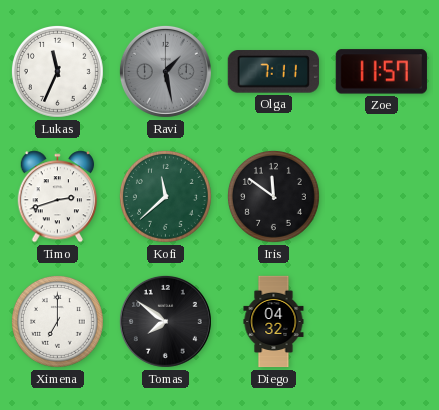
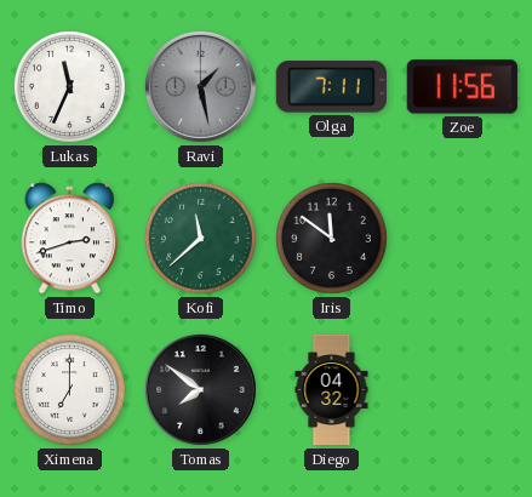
Zoe: 11:57 -> 11:56
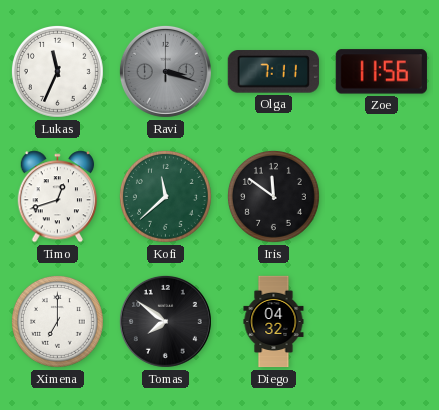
Ravi: 1:28 -> 3:18
Timo: 2:42 -> 12:42
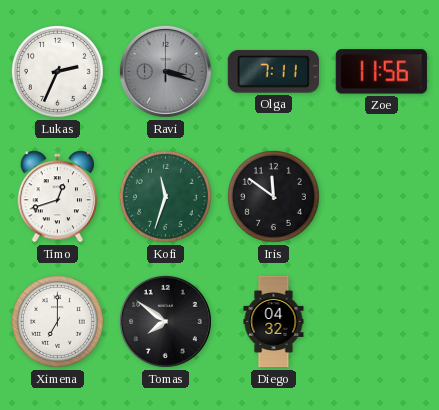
Lukas: 11:34 -> 2:34
Kofi: 11:38 -> 11:33
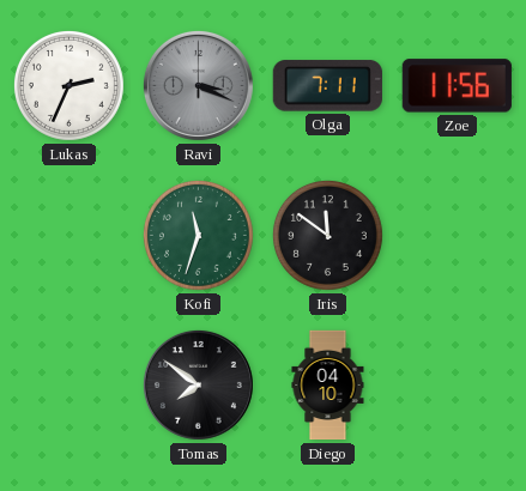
Ravi: 3:18 -> 3:19
Timo: 12:42 -> none
Ximena: 7:00 -> none
Diego: 04:32 -> 04:10
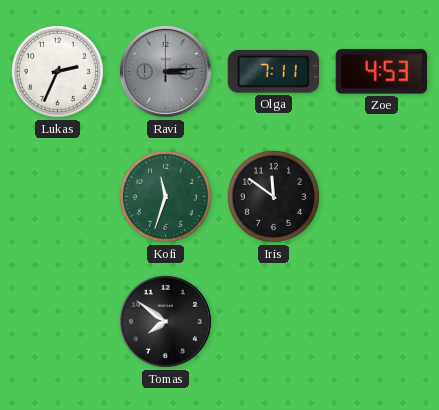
Ravi: 3:19 -> 3:14
Zoe: 11:56 -> 4:53
Diego: 04:10 -> none
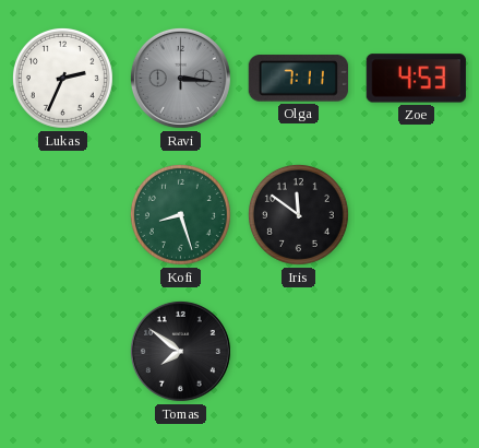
Ravi: 3:14 -> 3:16
Kofi: 11:33 -> 8:27
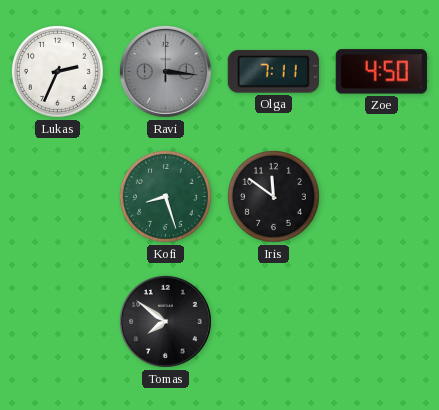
Zoe: 4:53 -> 4:50
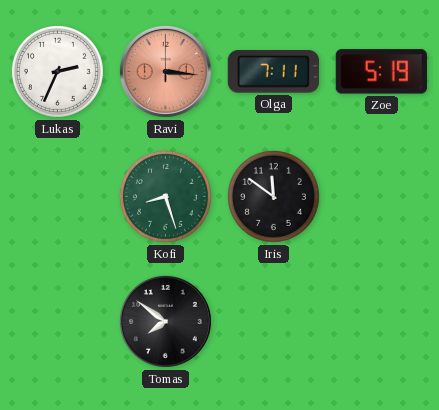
Ravi dial: grey -> salmon
Zoe: 4:50 -> 5:19
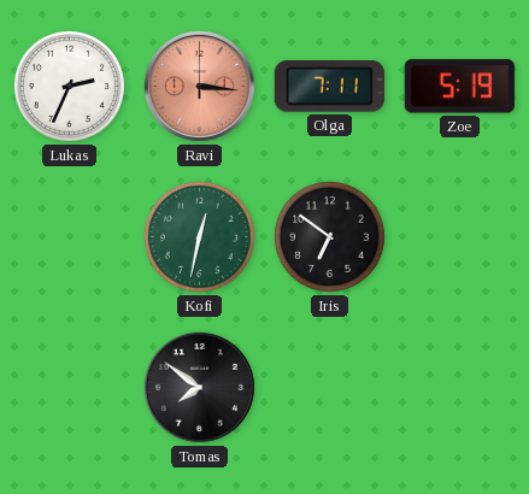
Kofi: 8:27 -> 12:32
Iris: 11:51 -> 6:51
